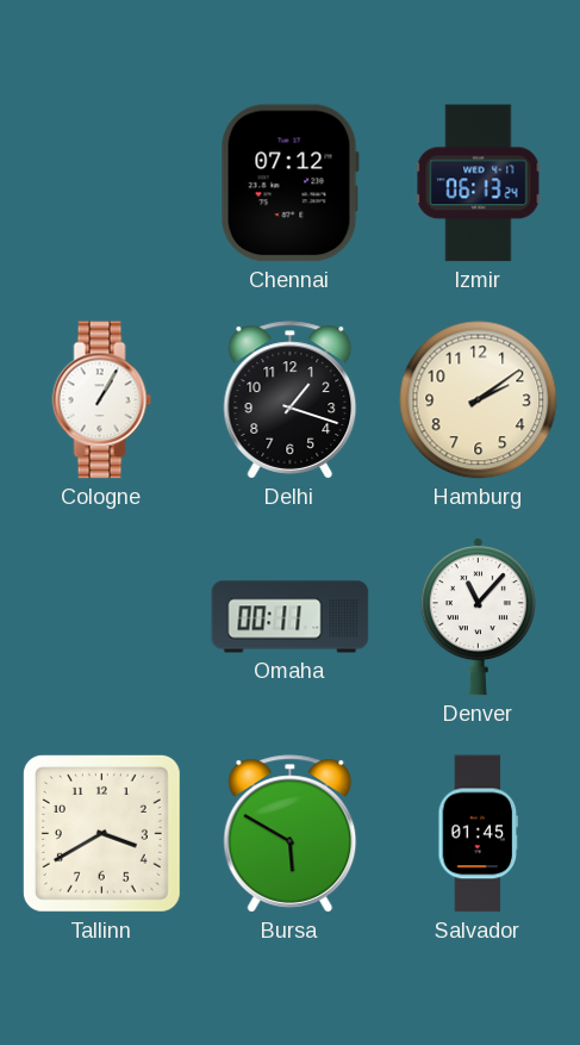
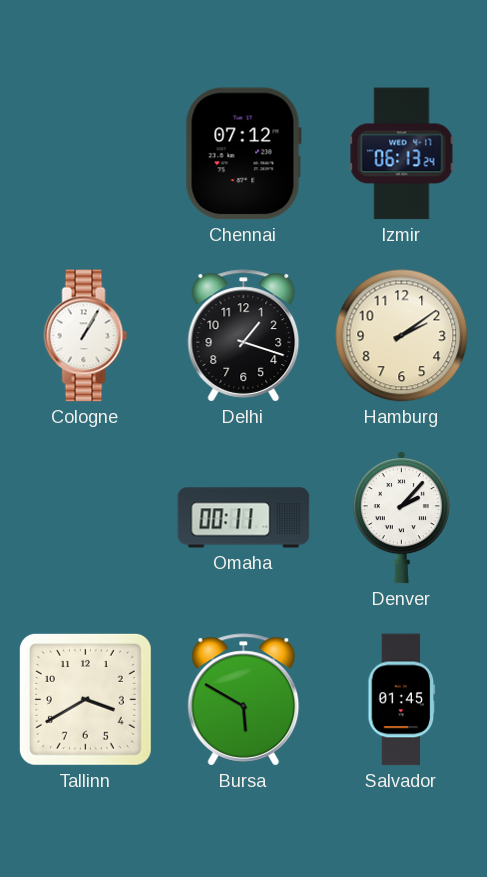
Denver: 11:07 -> 2:07
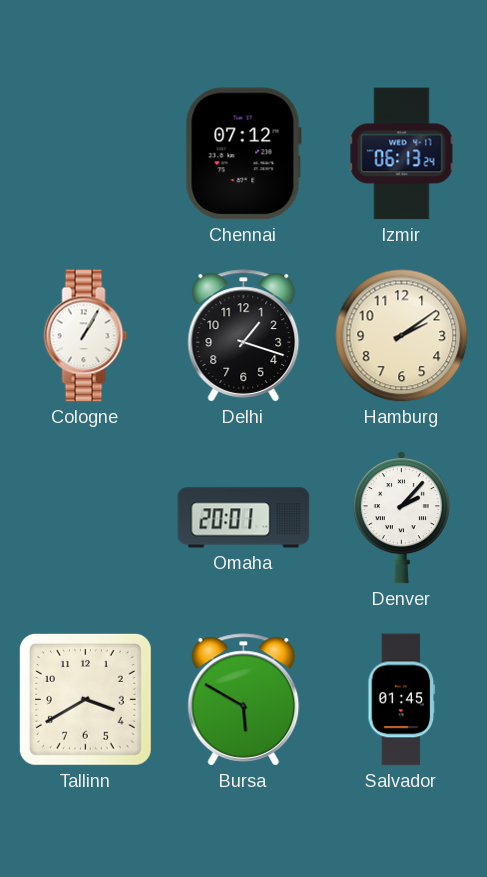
Omaha: 00:11 -> 20:01
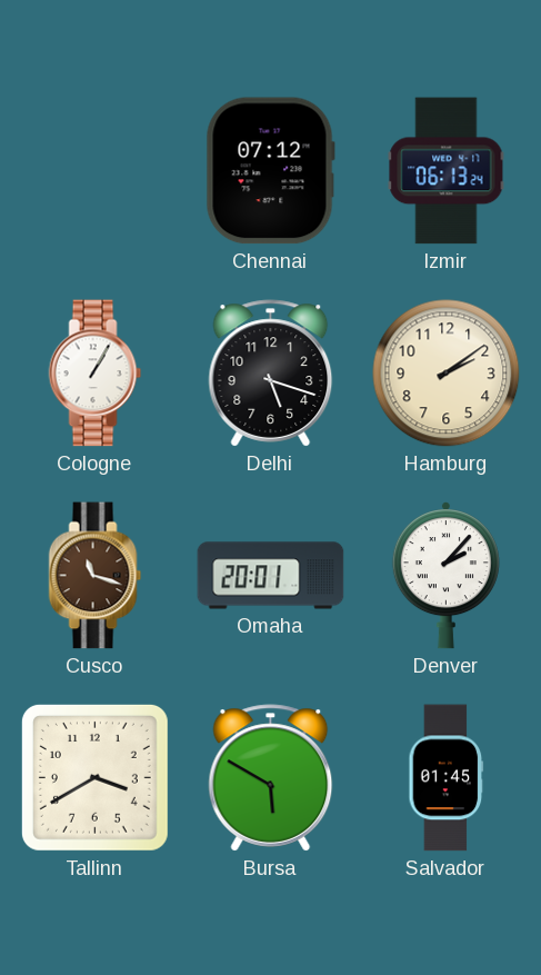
Delhi: 1:18 -> 5:18
Cusco: none -> 11:18
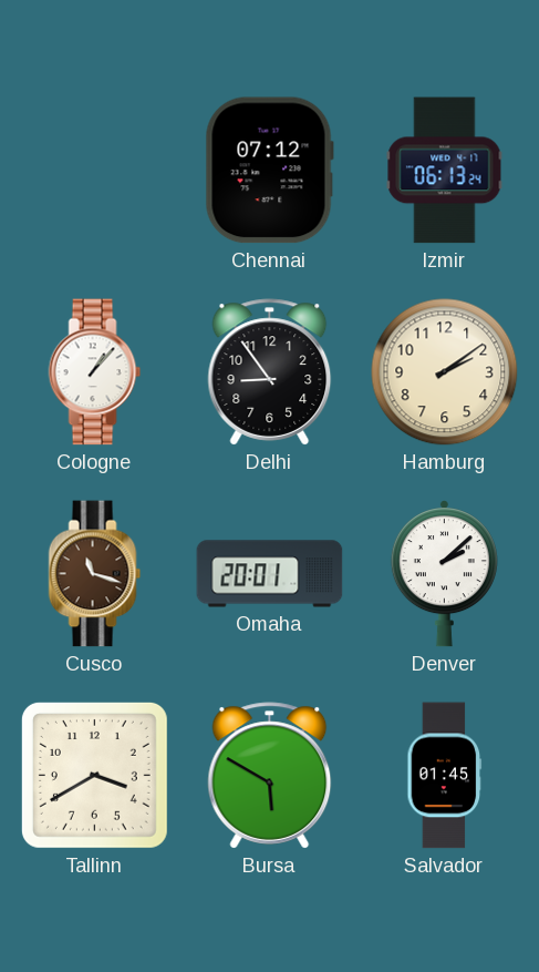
Cologne: 1:05 -> 1:07
Delhi: 5:18 -> 8:54
Denver: 2:07 -> 2:08
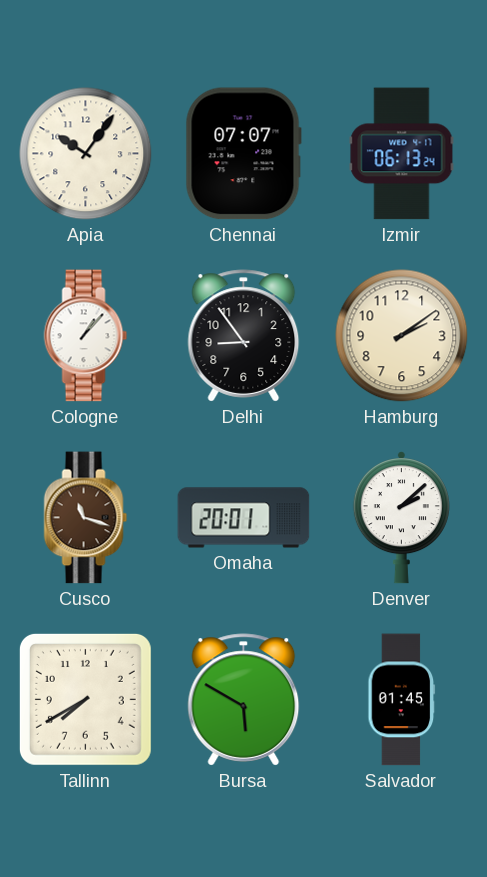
Apia: none -> 10:06
Chennai: 07:12 -> 07:07
Tallinn: 3:40 -> 7:40
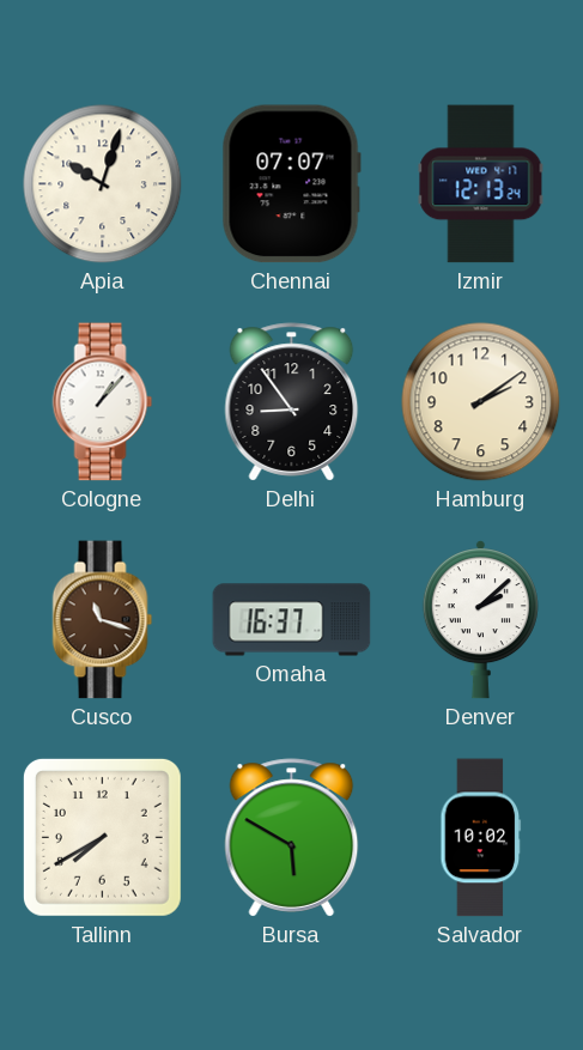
Apia: 10:06 -> 10:03
Izmir: 06:13 -> 12:13
Omaha: 20:01 -> 16:37
Salvador: 01:45 -> 10:02
